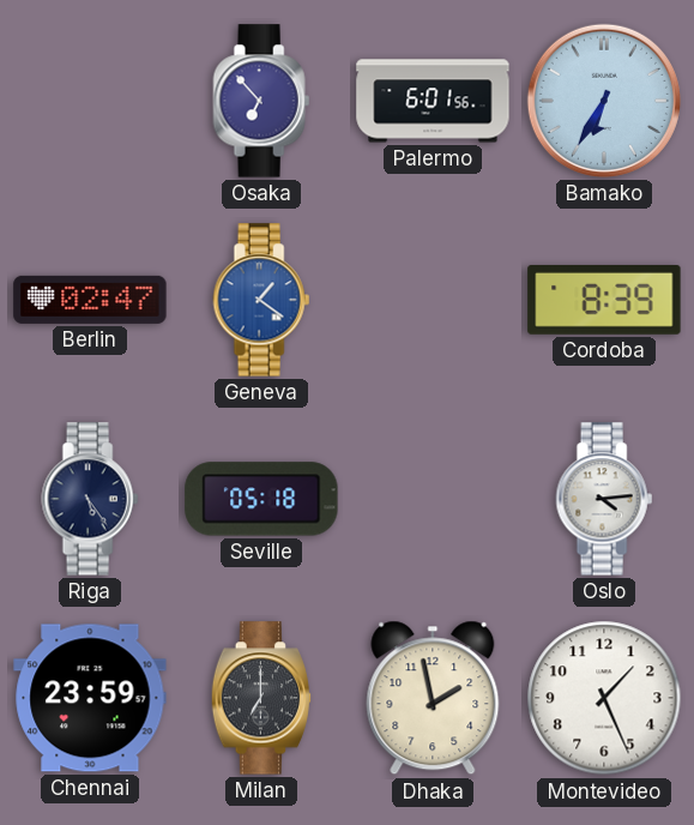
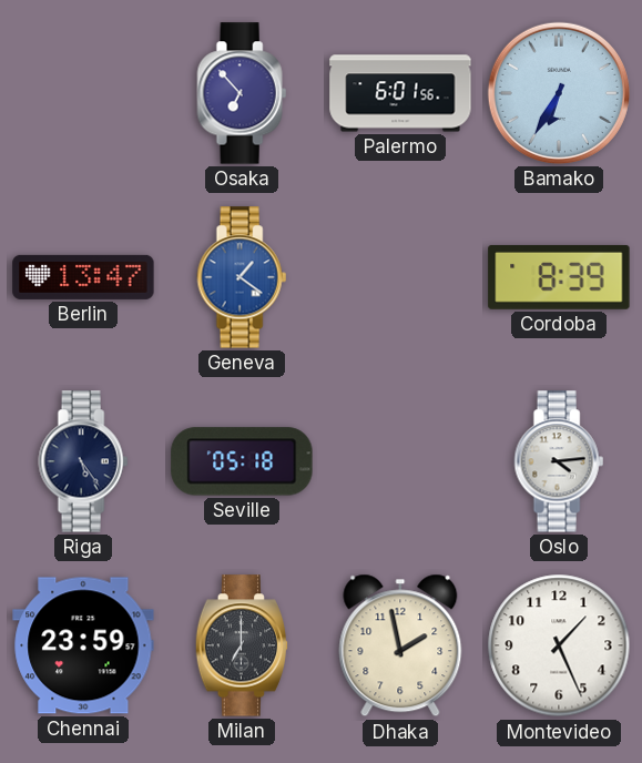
Berlin: 02:47 -> 13:47
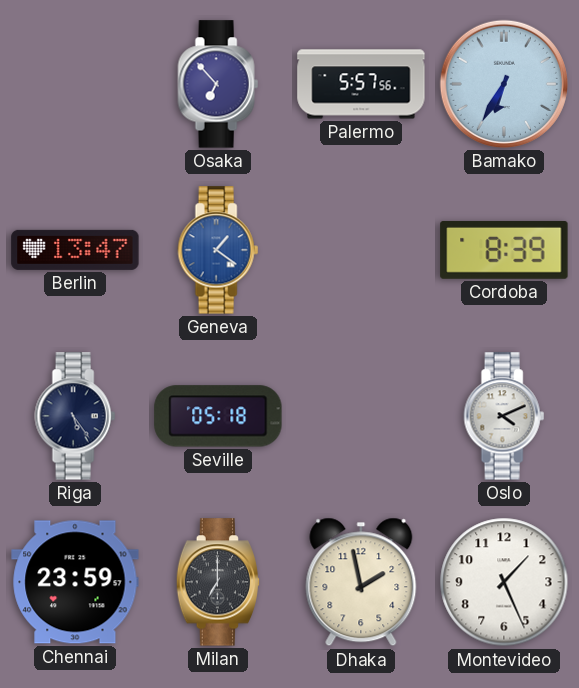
Palermo: 6:01 -> 5:57
Oslo: 4:14 -> 4:11
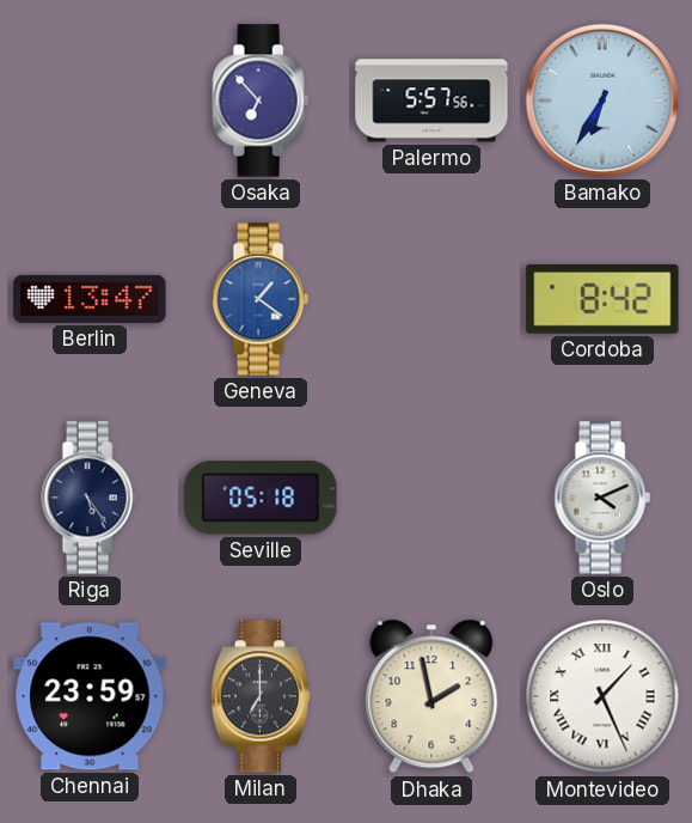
Cordoba: 8:39 -> 8:42
Montevideo numerals: Arabic -> Roman
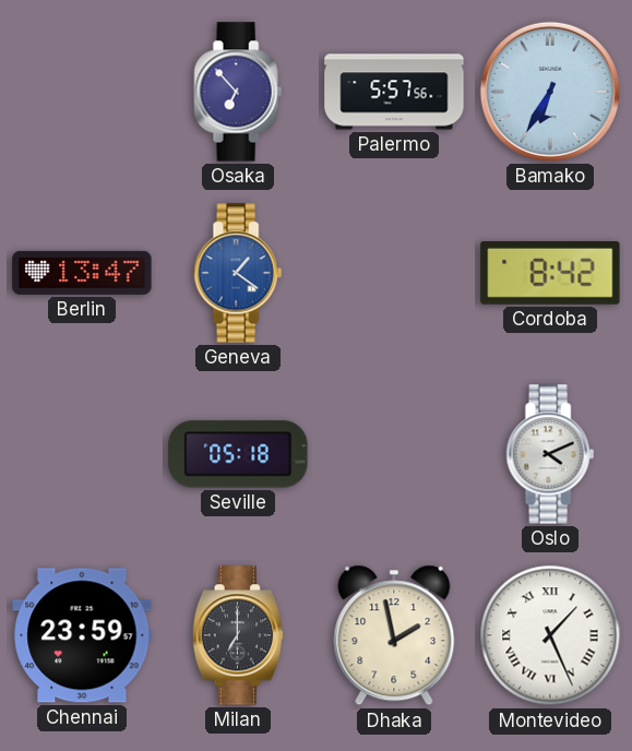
Riga: 5:24 -> none
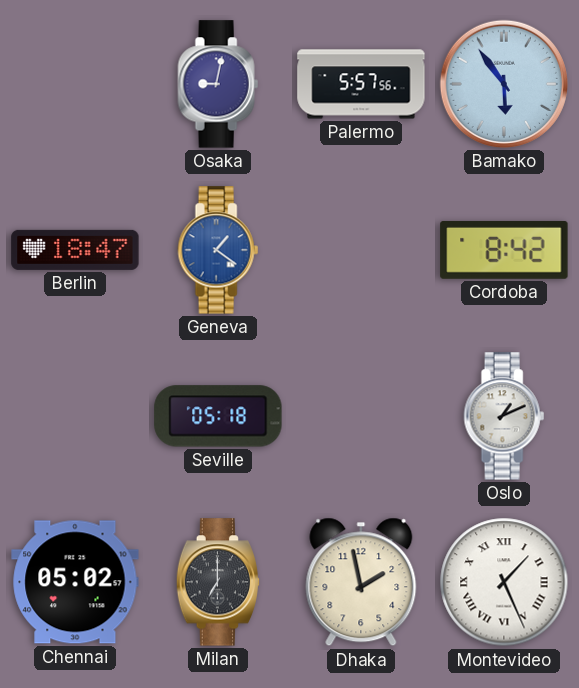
Osaka: 6:53 -> 9:02
Bamako: 6:35 -> 5:54
Berlin: 13:47 -> 18:47
Oslo: 4:11 -> 1:11
Chennai: 23:59 -> 05:02
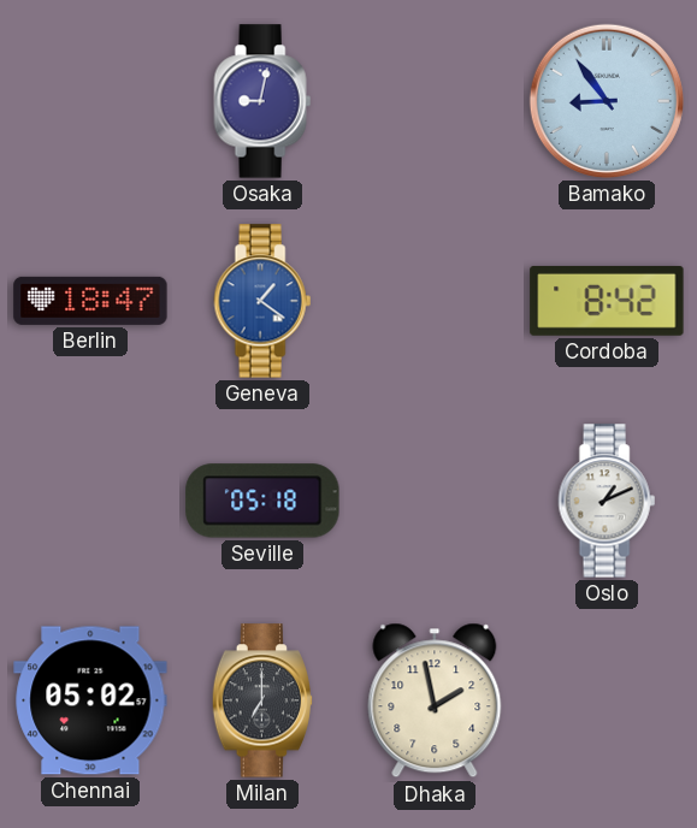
Palermo: 5:57 -> none
Bamako: 5:54 -> 8:54
Montevideo: 1:26 -> none
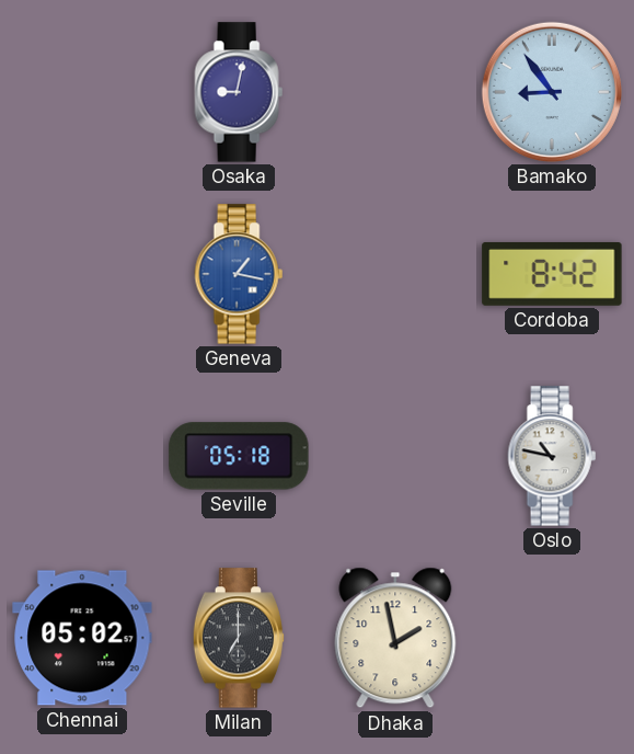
Berlin: 18:47 -> none
Geneva: 1:21 -> 1:17
Oslo: 1:11 -> 10:47
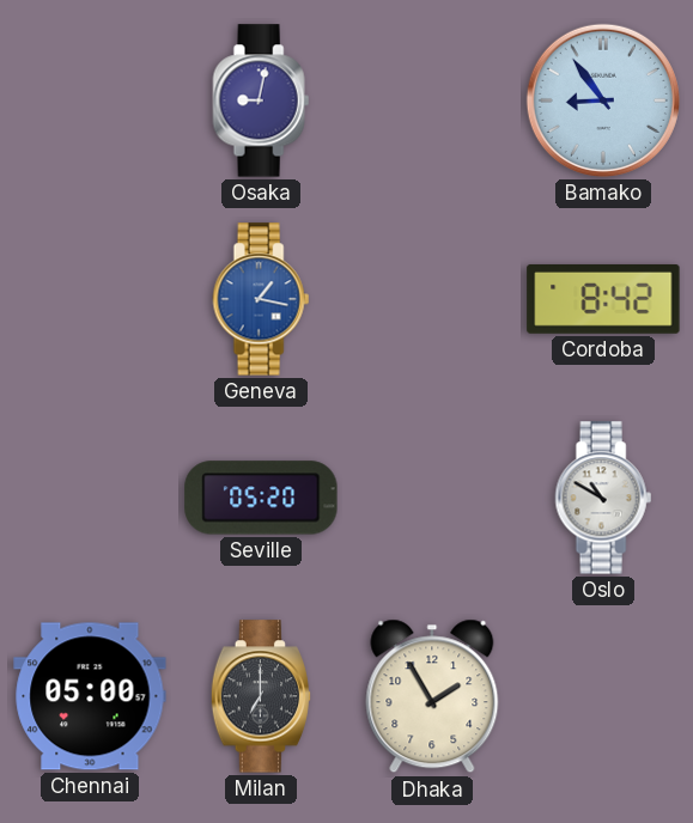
Seville: 05:18 -> 05:20
Oslo: 10:47 -> 10:50
Chennai: 05:02 -> 05:00
Dhaka: 1:58 -> 1:55
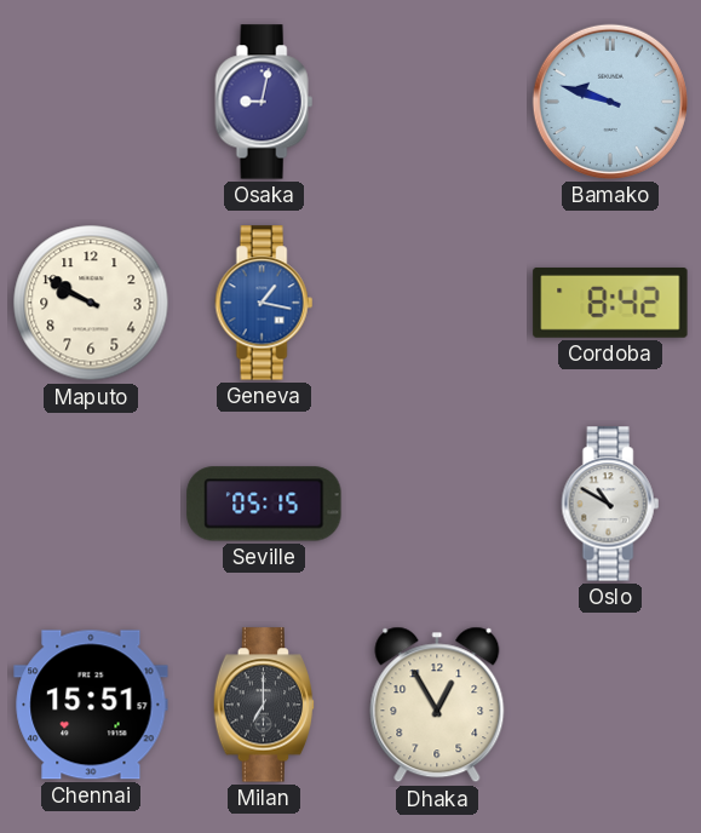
Bamako: 8:54 -> 9:48
Maputo: none -> 9:50
Seville: 05:20 -> 05:15
Chennai: 05:00 -> 15:51
Dhaka: 1:55 -> 12:55
